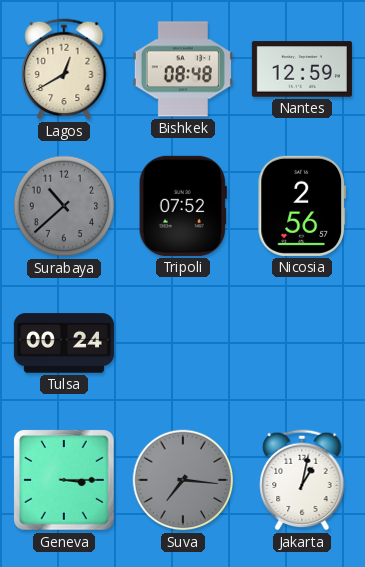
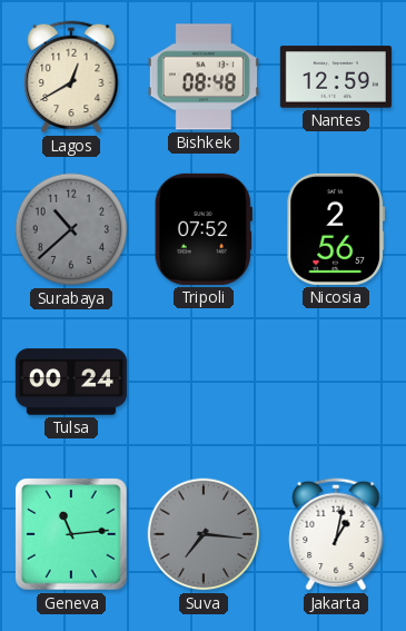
Geneva: 3:15 -> 11:14
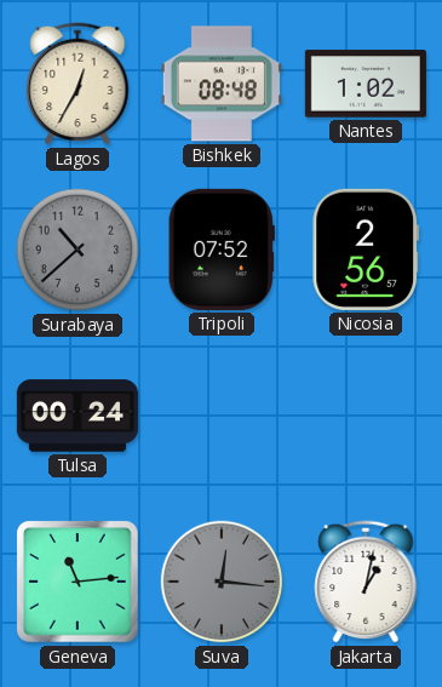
Lagos: 12:40 -> 12:35
Nantes: 12:59 -> 1:02
Suva: 7:16 -> 12:16
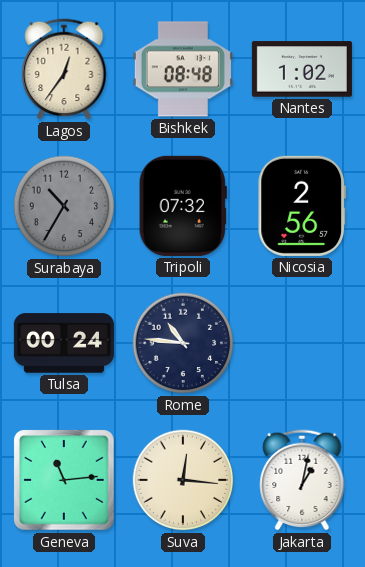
Lagos: 12:35 -> 12:36
Surabaya: 10:38 -> 10:35
Tripoli: 07:52 -> 07:32
Rome: none -> 10:46
Suva dial: grey -> cream
